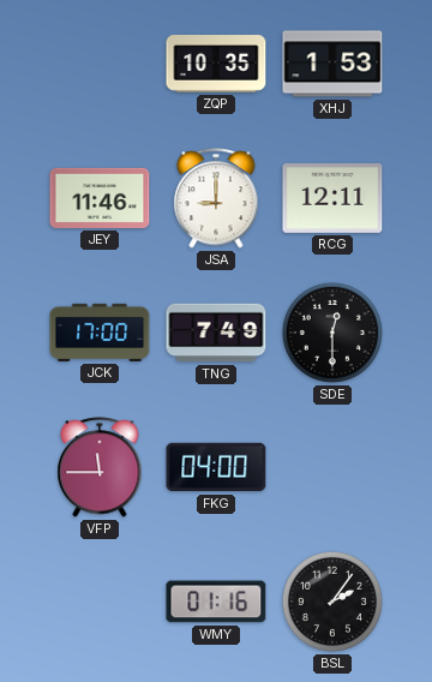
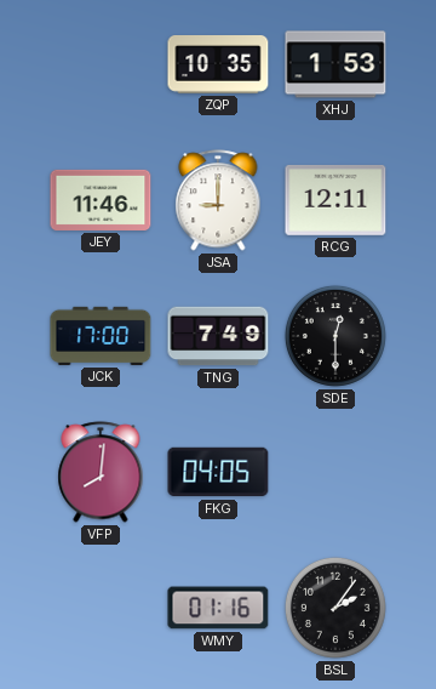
VFP: 11:45 -> 8:01
FKG: 04:00 -> 04:05
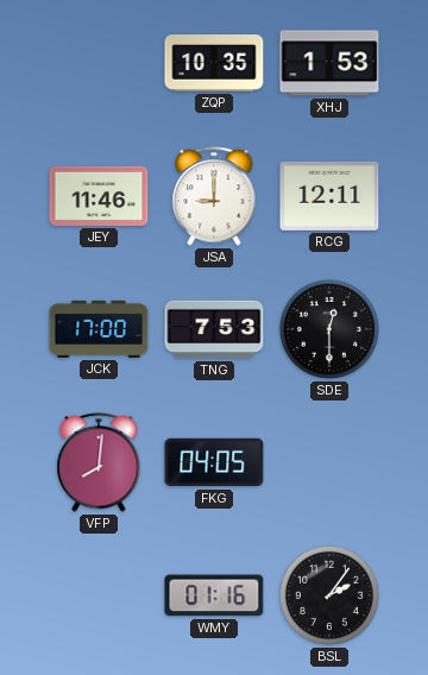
TNG: 7:49 -> 7:53
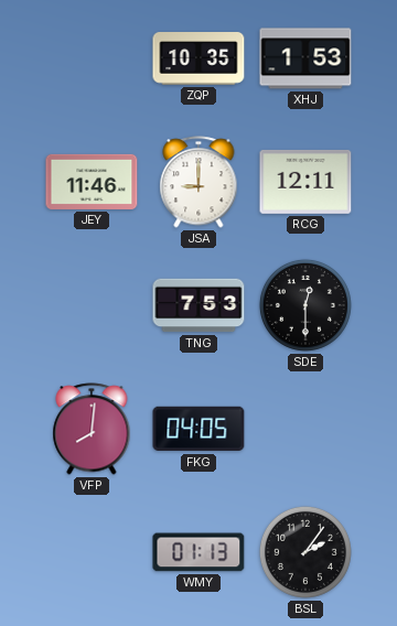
JCK: 17:00 -> none
WMY: 01:16 -> 01:13
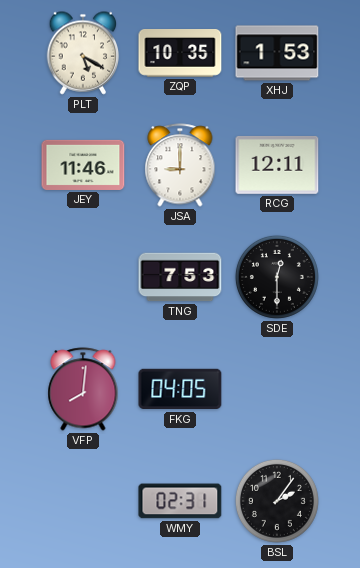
PLT: none -> 5:20
WMY: 01:13 -> 02:31
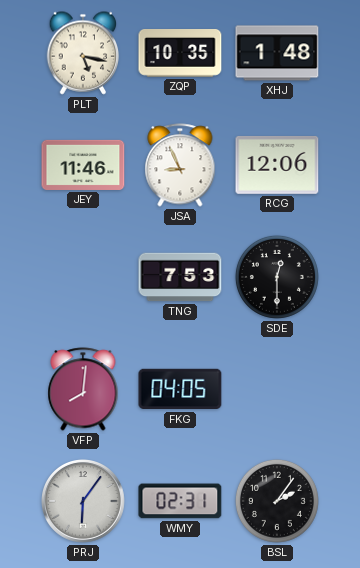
PLT: 5:20 -> 5:17
XHJ: 1:53 -> 1:48
JSA: 9:00 -> 8:56
RCG: 12:11 -> 12:06
PRJ: none -> 6:06
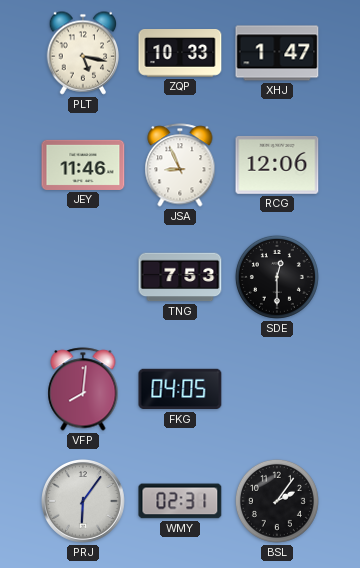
ZQP: 10:35 -> 10:33
XHJ: 1:48 -> 1:47
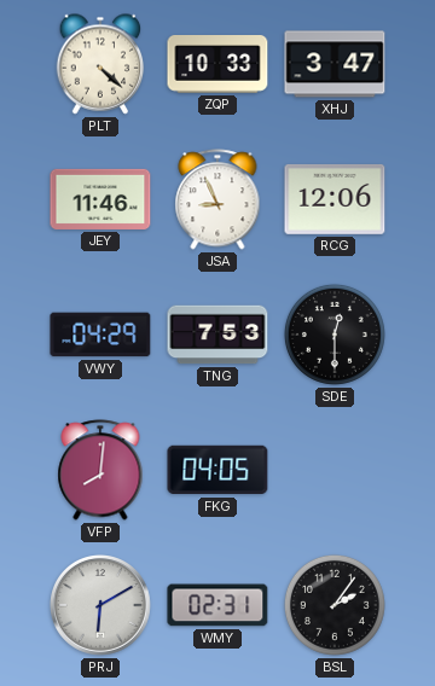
PLT: 5:17 -> 4:22
XHJ: 1:47 -> 3:47
VWY: none -> 04:29
PRJ: 6:06 -> 6:10
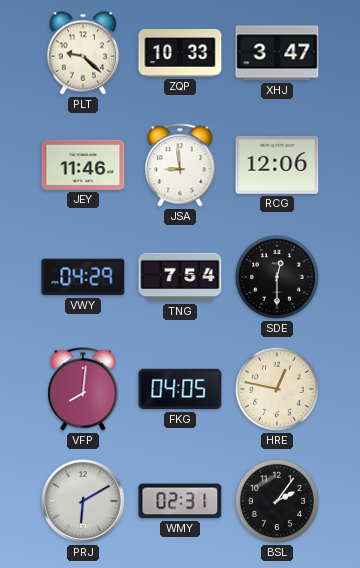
PLT: 4:22 -> 9:22
JSA: 8:56 -> 8:59
TNG: 7:53 -> 7:54
HRE: none -> 12:47
